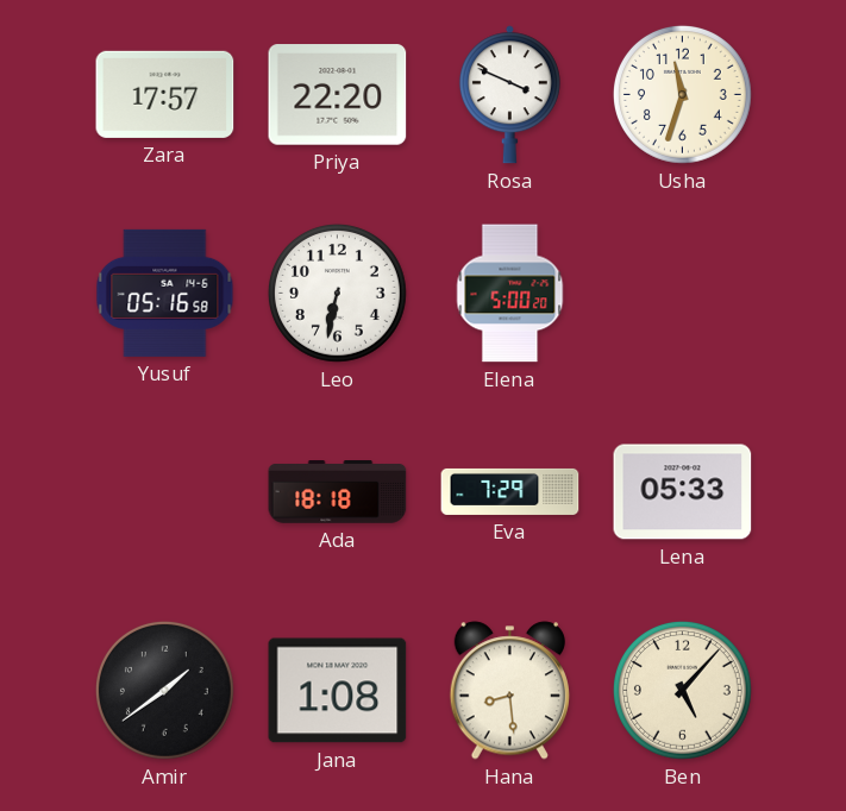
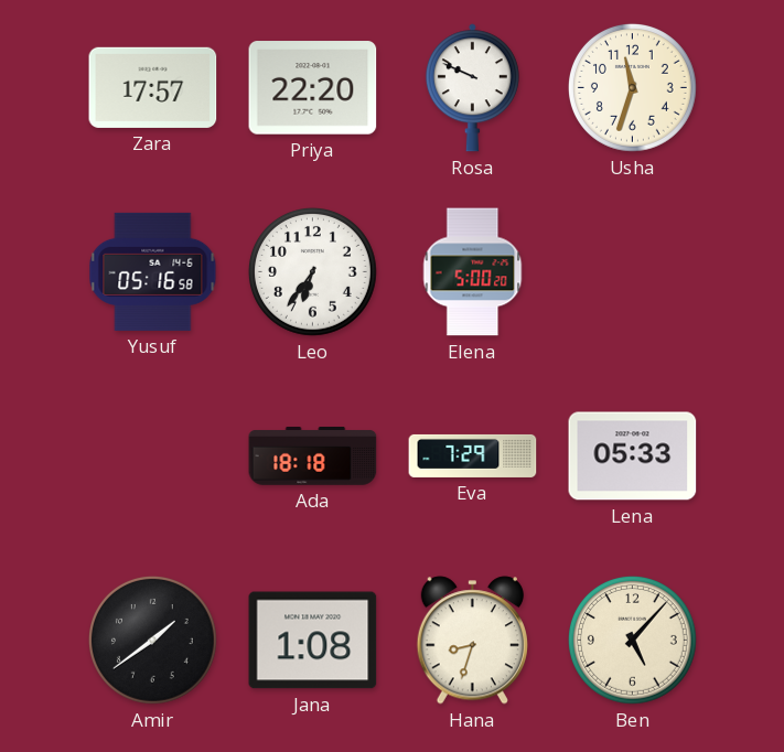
Rosa: 3:49 -> 9:49
Leo: 6:32 -> 6:36
Hana: 8:29 -> 8:33
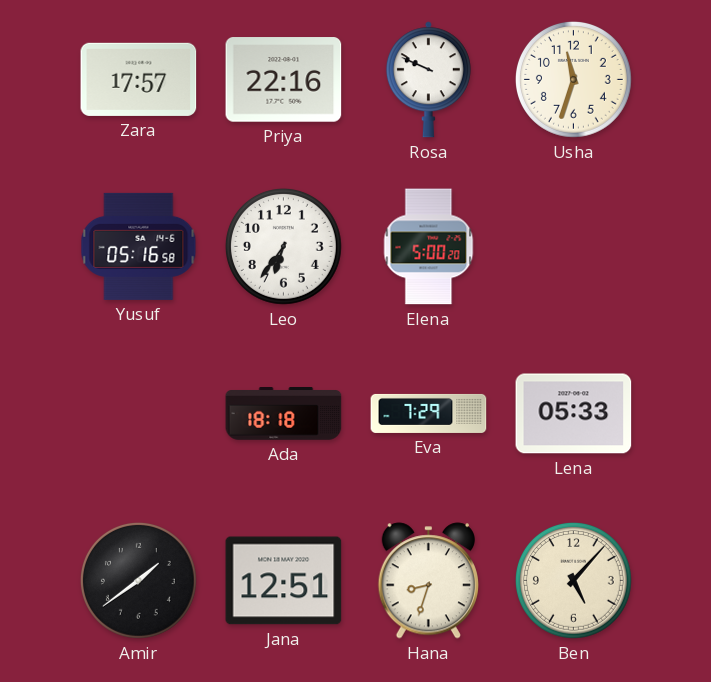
Priya: 22:20 -> 22:16
Jana: 1:08 -> 12:51
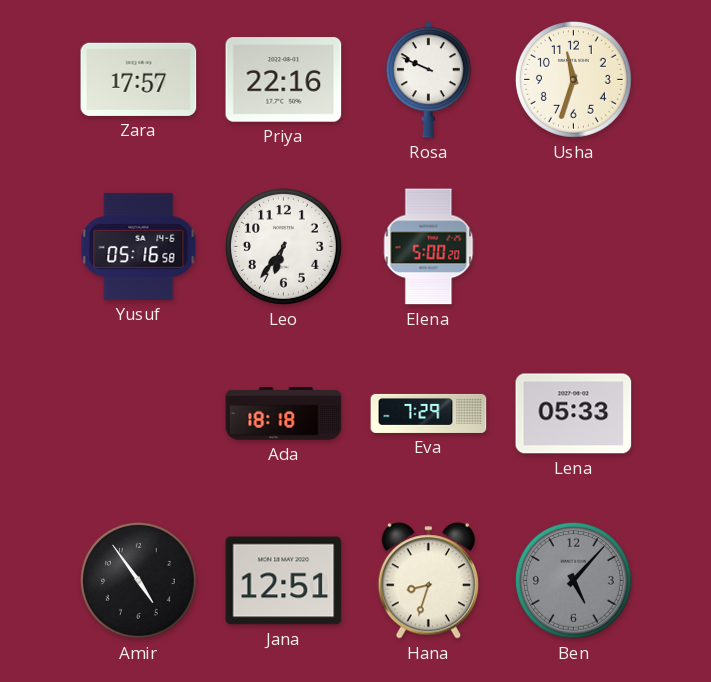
Amir: 1:39 -> 4:54
Ben dial: cream -> grey
